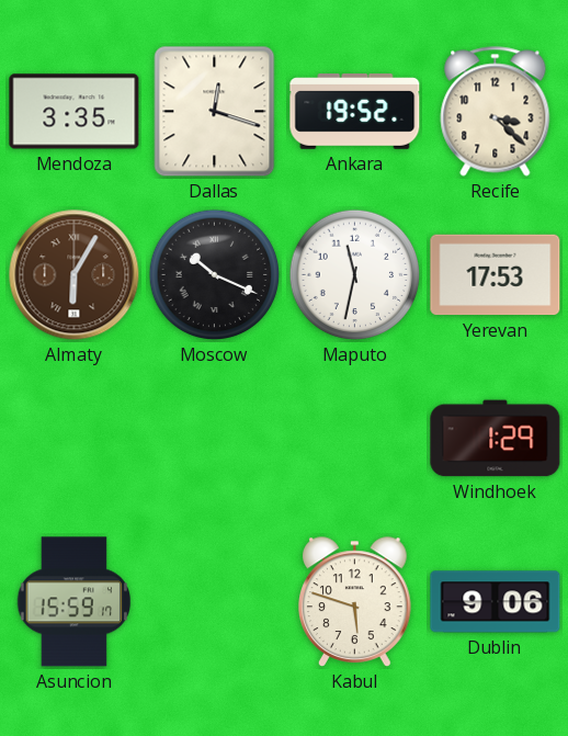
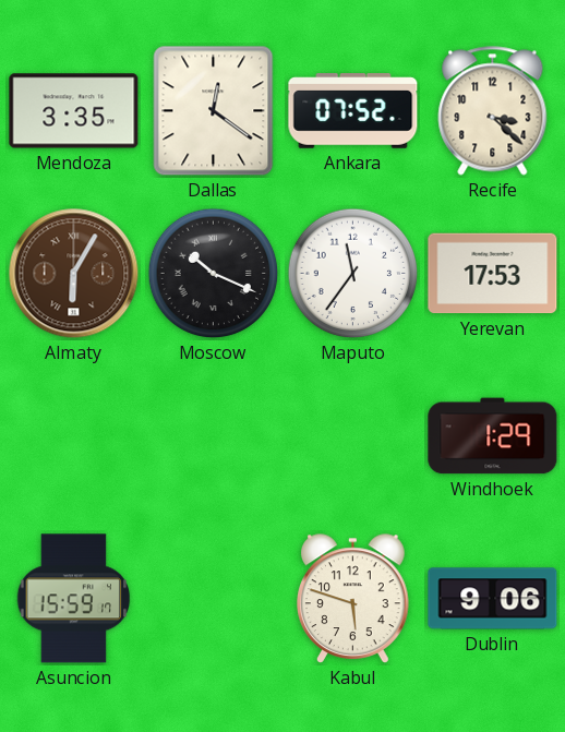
Dallas: 12:18 -> 12:21
Ankara: 19:52 -> 07:52
Maputo: 11:32 -> 11:36
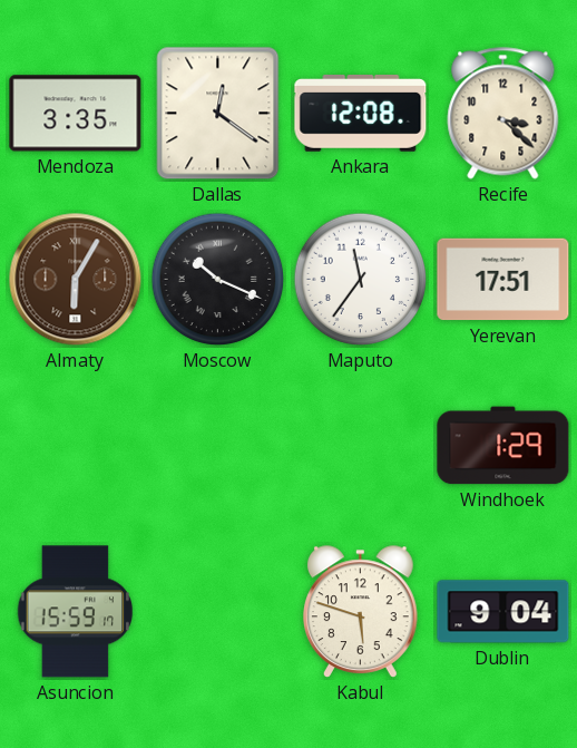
Ankara: 07:52 -> 12:08
Yerevan: 17:53 -> 17:51
Dublin: 9:06 -> 9:04
